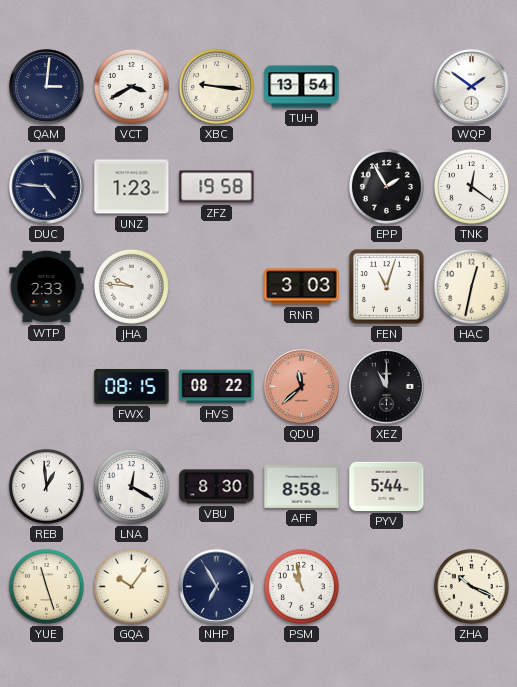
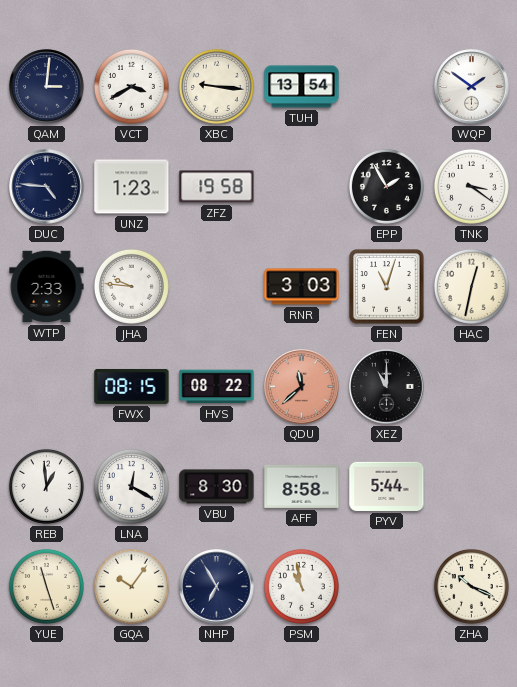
TNK: 12:21 -> 3:21
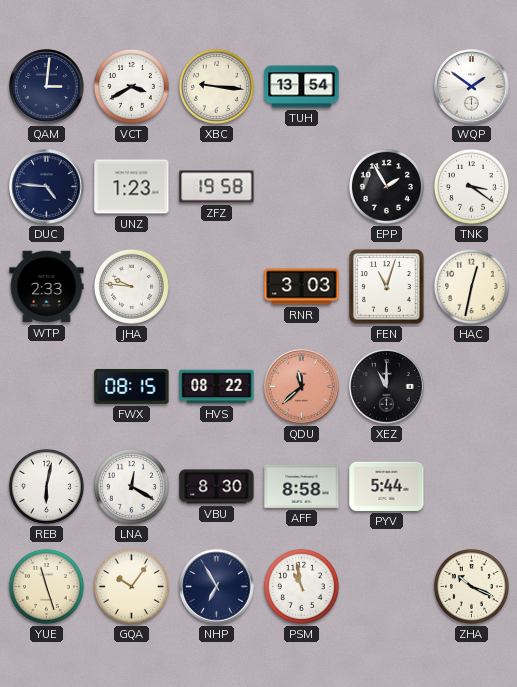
REB: 12:59 -> 6:02
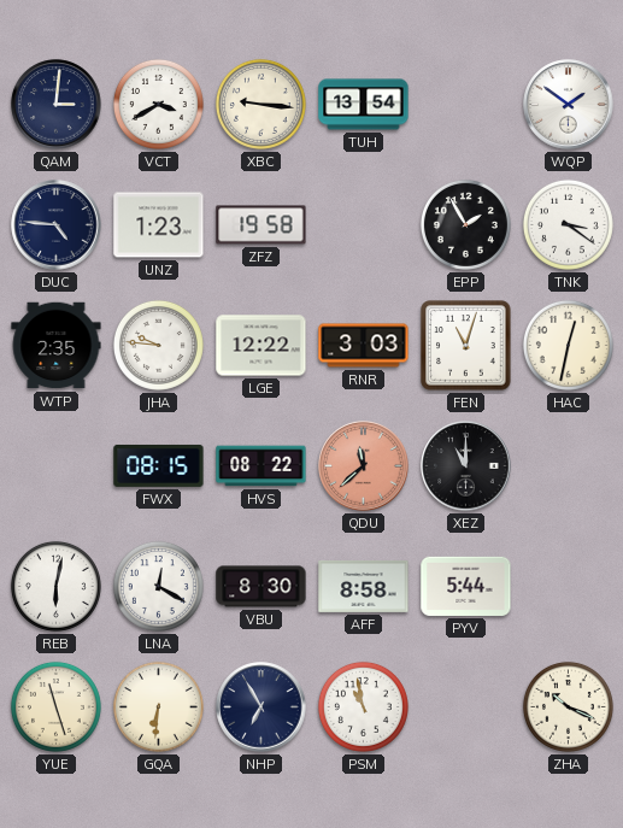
WTP: 2:33 -> 2:35
LGE: none -> 12:22
GQA: 10:06 -> 6:31
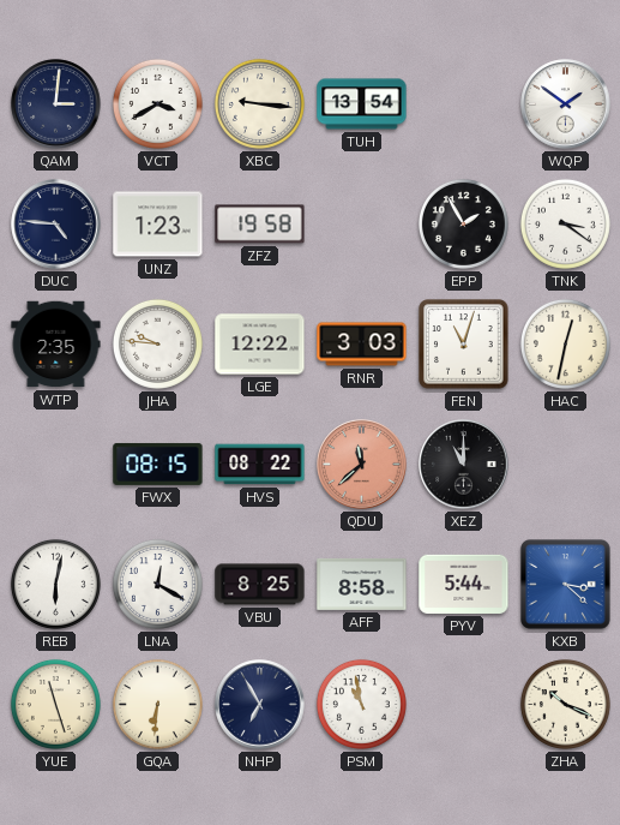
VBU: 8:30 -> 8:25
KXB: none -> 3:22
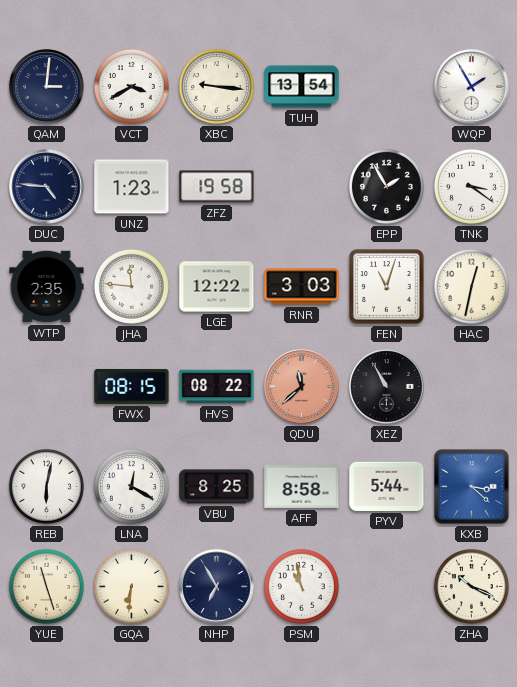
WQP: 1:51 -> 1:55
JHA: 9:46 -> 11:46
XEZ: 11:00 -> 10:55
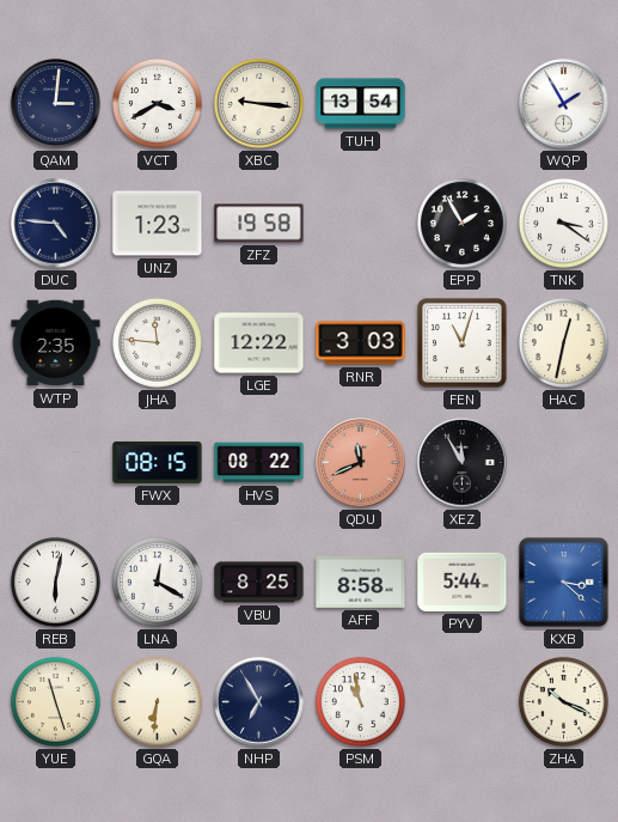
QDU: 11:38 -> 11:41
XEZ: 10:55 -> 11:55
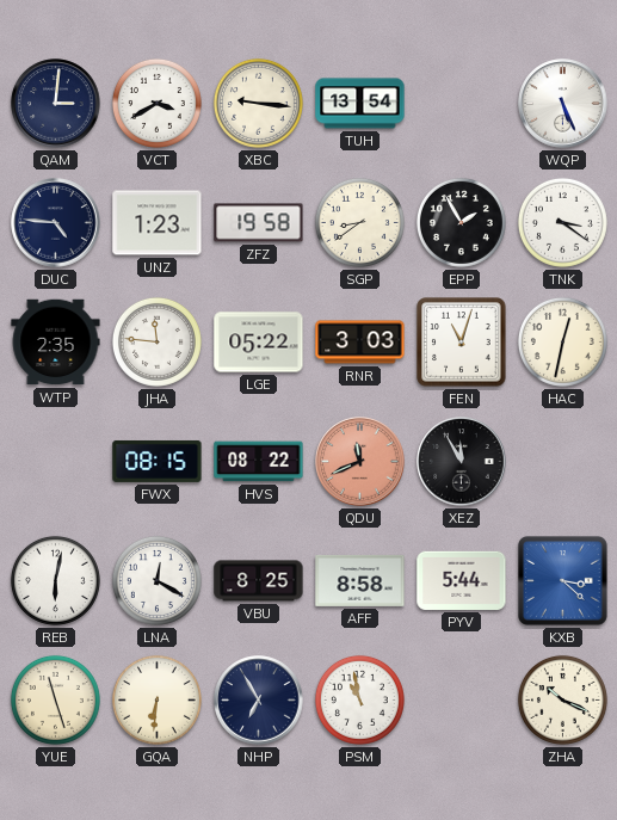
WQP: 1:55 -> 5:26
SGP: none -> 8:39
LGE: 12:22 -> 05:22
